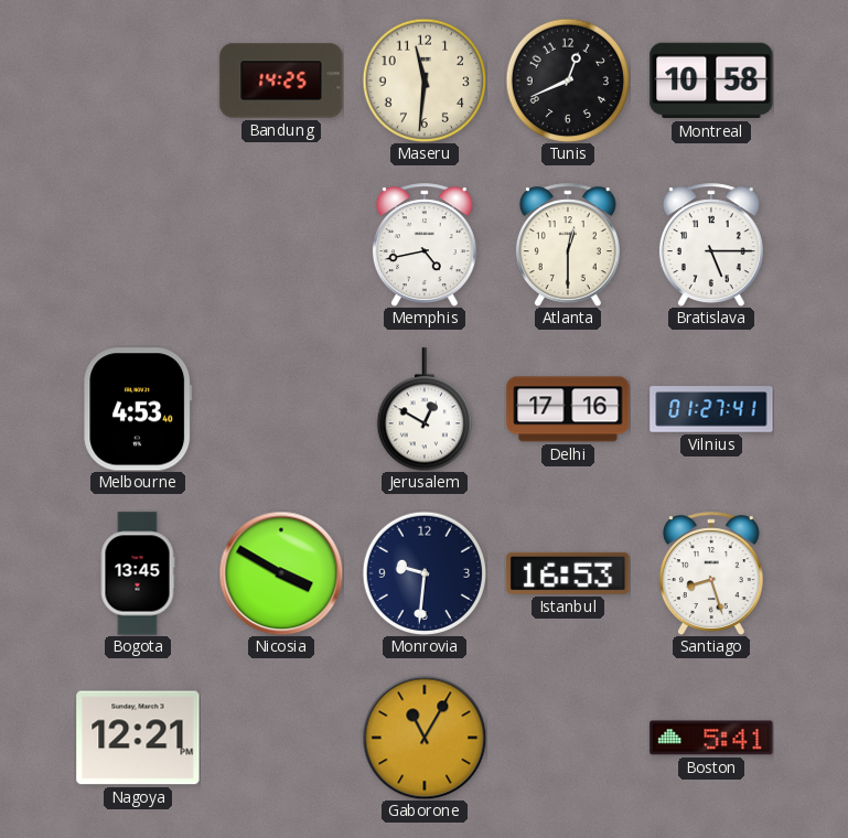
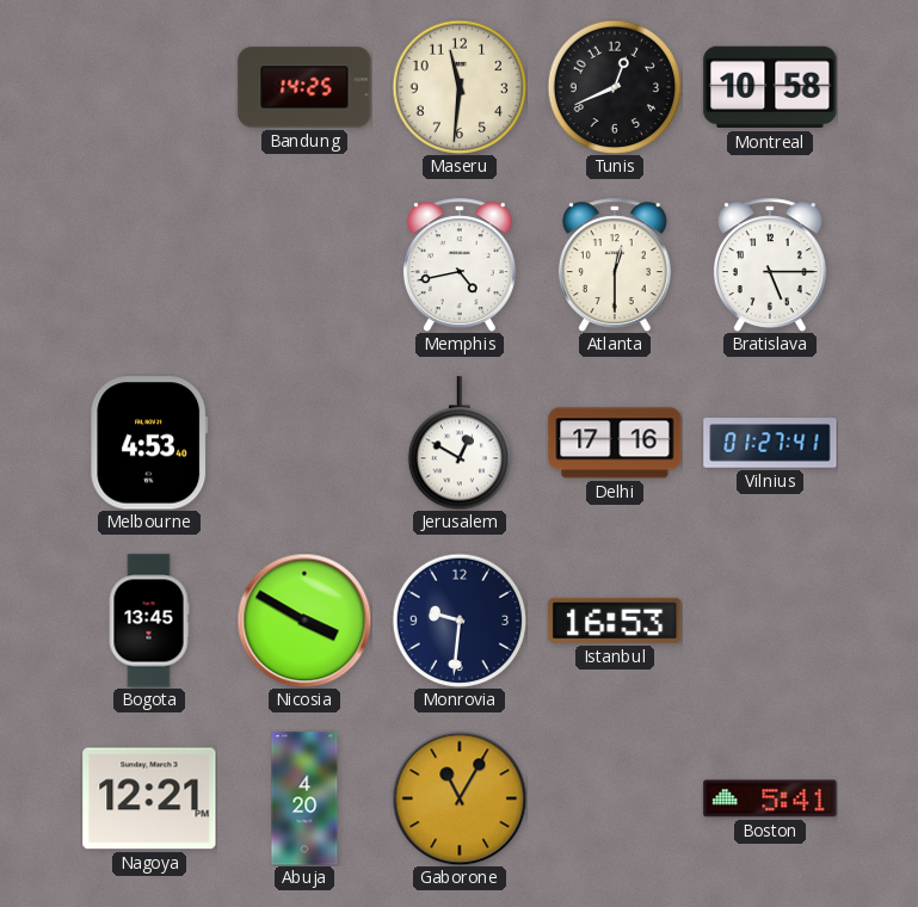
Santiago: 8:27 -> none
Abuja: none -> 4:20
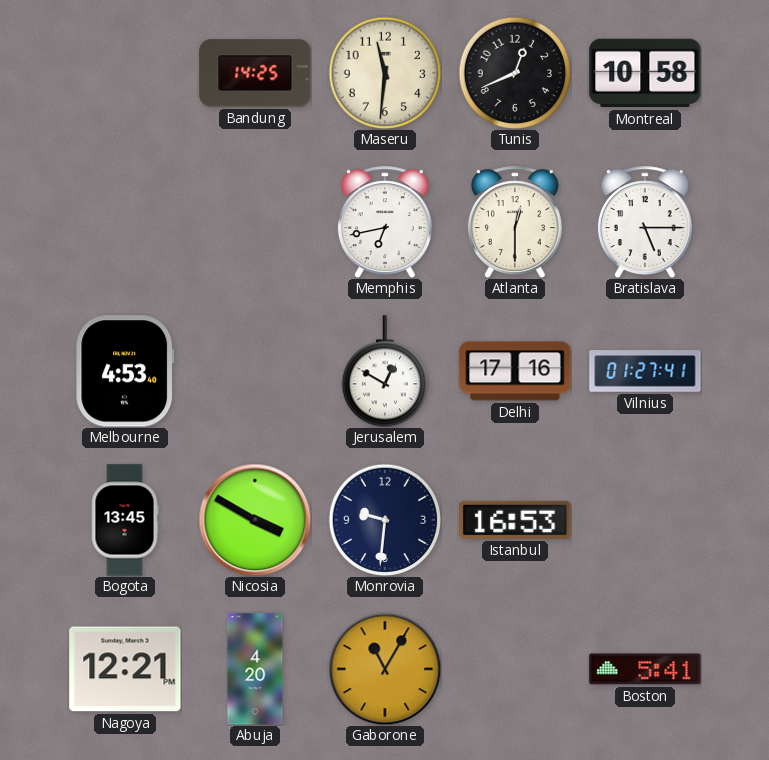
Memphis: 4:43 -> 6:43
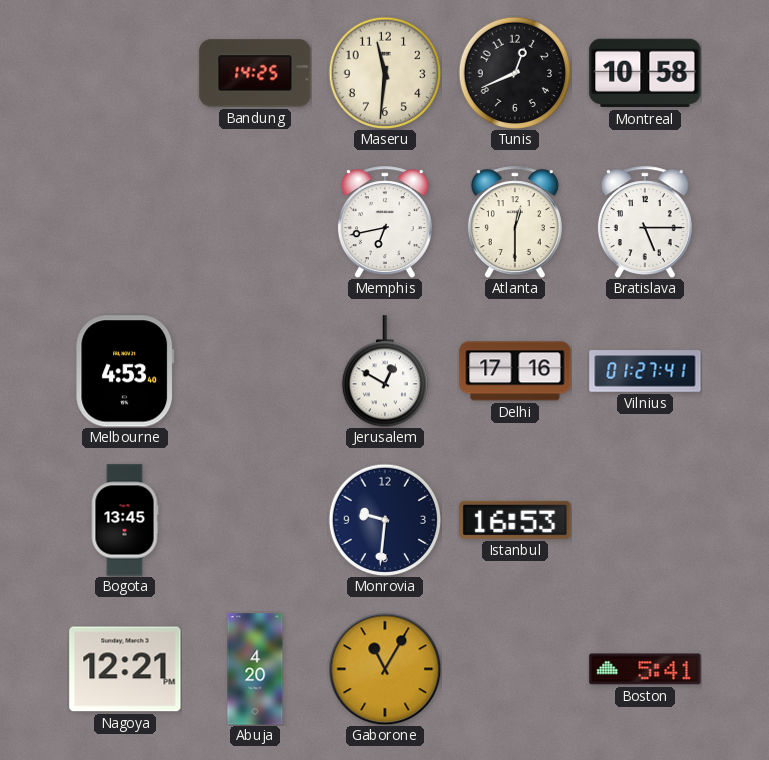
Nicosia: 3:50 -> none
